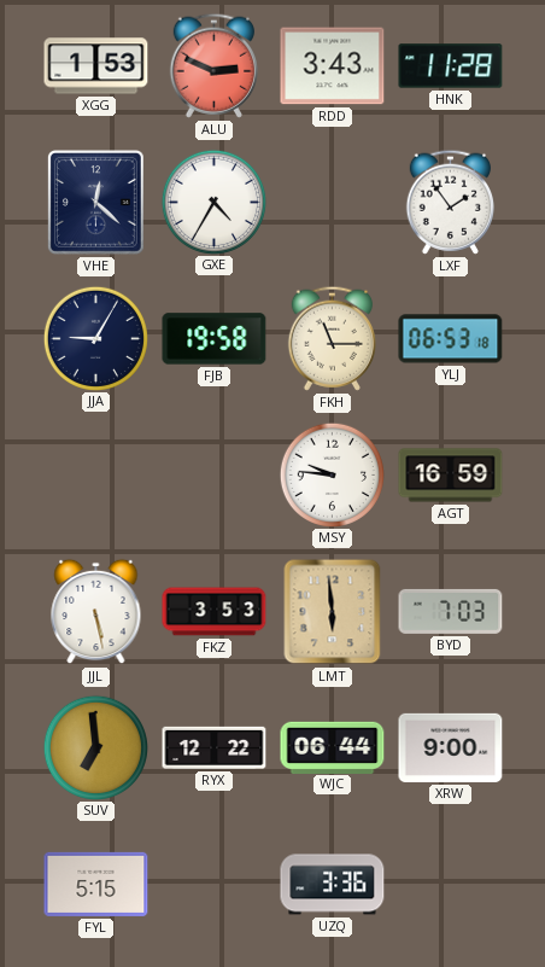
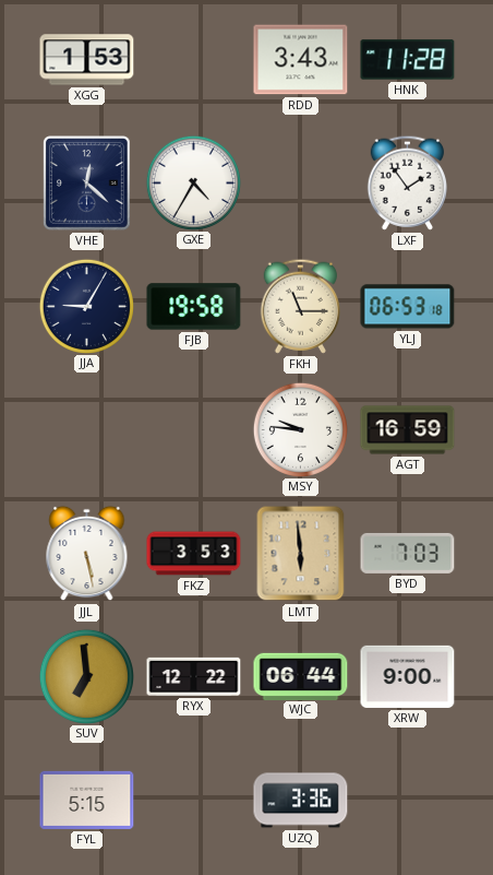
ALU: 2:49 -> none
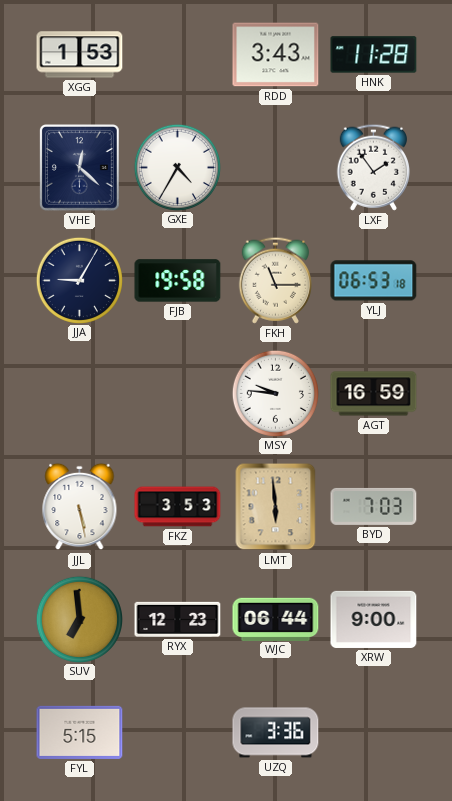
RYX: 12:22 -> 12:23
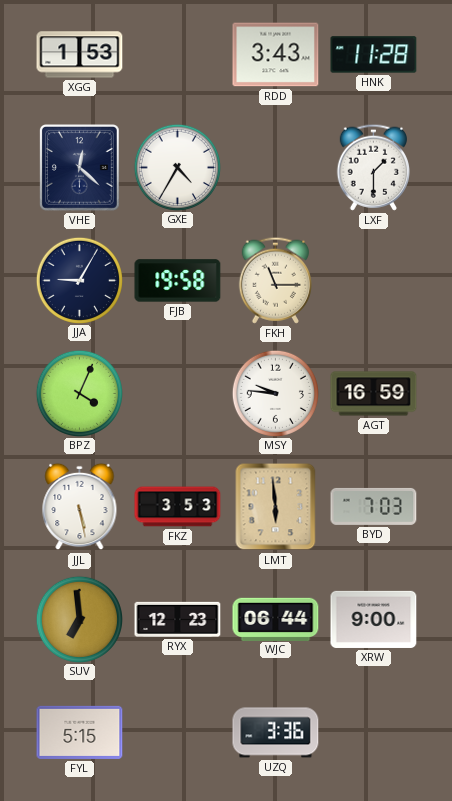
LXF: 1:54 -> 1:30
YLJ: 06:53 -> none
BPZ: none -> 4:04
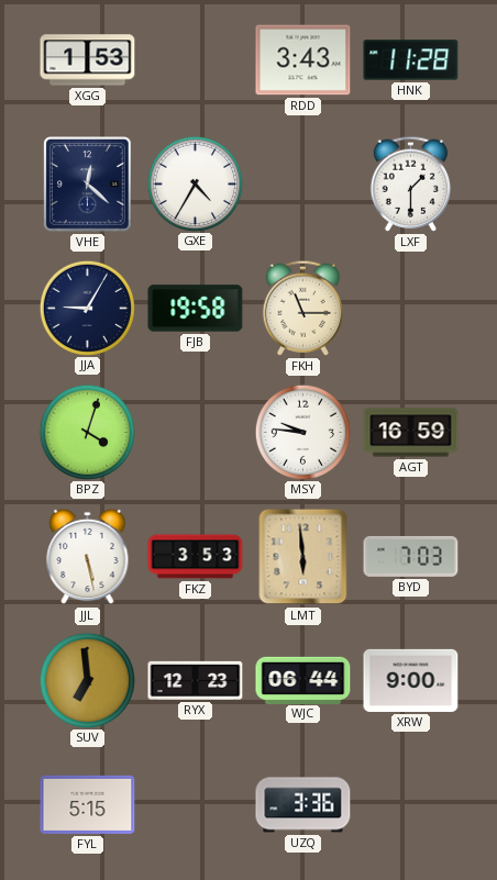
BPZ: 4:04 -> 4:03
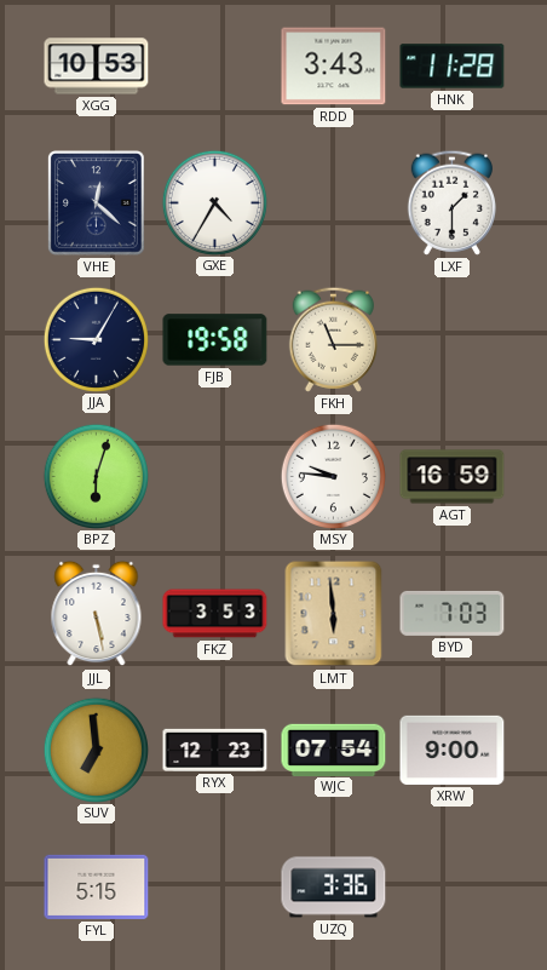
XGG: 1:53 -> 10:53
BPZ: 4:03 -> 6:03
WJC: 06:44 -> 07:54
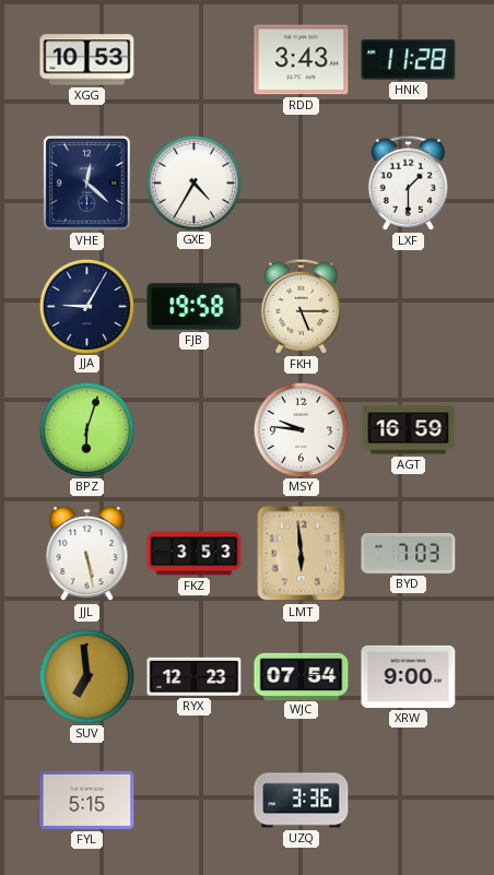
FKH: 11:15 -> 5:15
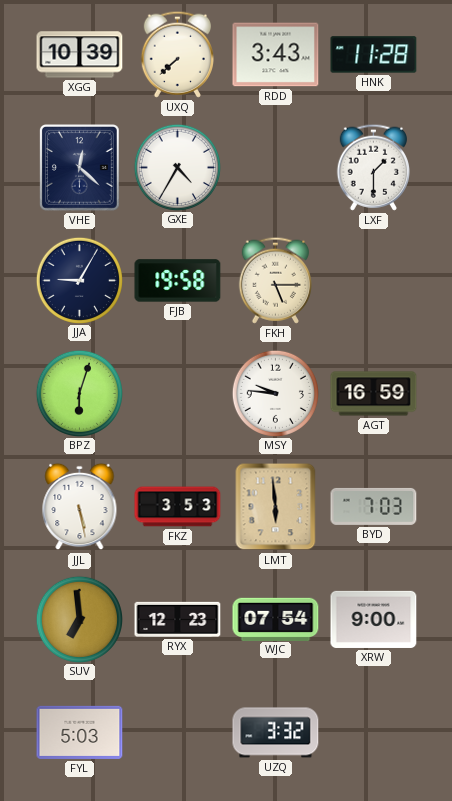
XGG: 10:53 -> 10:39
UXQ: none -> 7:38
FYL: 5:15 -> 5:03
UZQ: 3:36 -> 3:32
